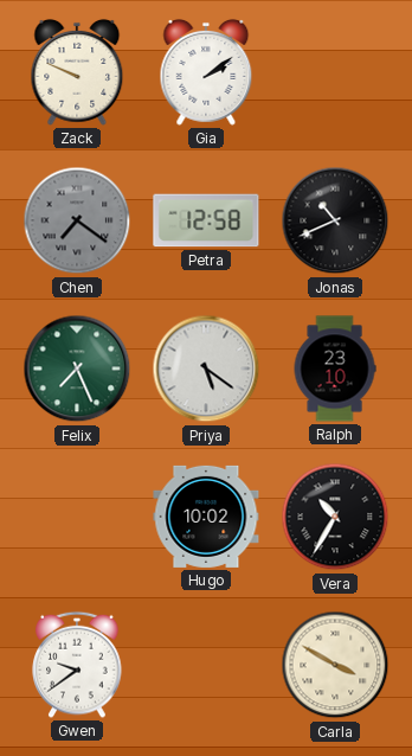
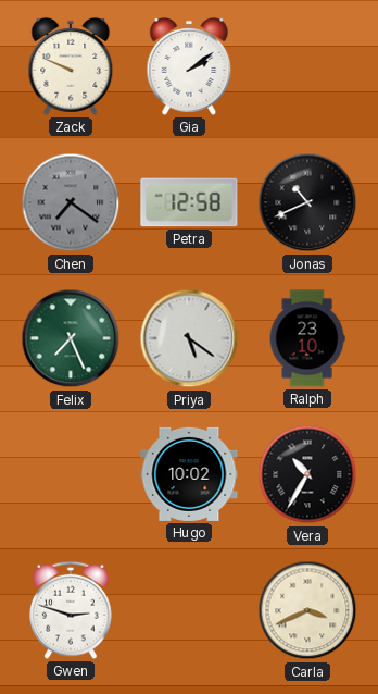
Gwen: 9:39 -> 2:48
Carla: 3:50 -> 3:41
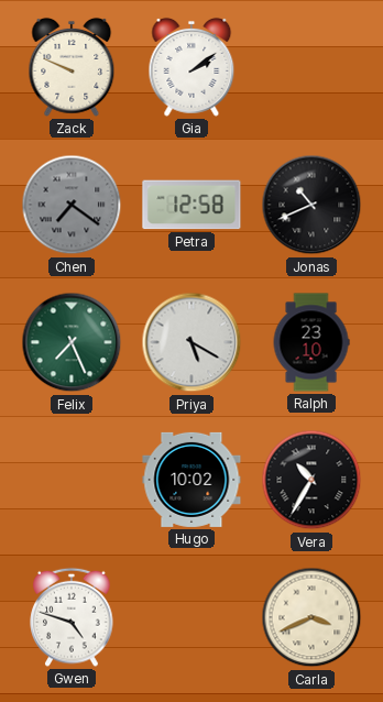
Priya: 5:21 -> 5:20
Gwen: 2:48 -> 4:48
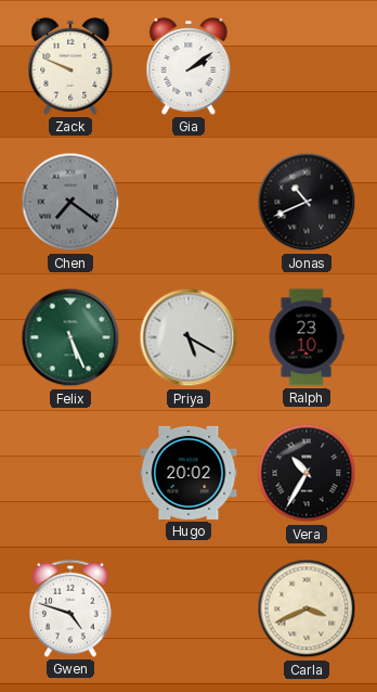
Petra: 12:58 -> none
Felix: 7:26 -> 5:26
Hugo: 10:02 -> 20:02
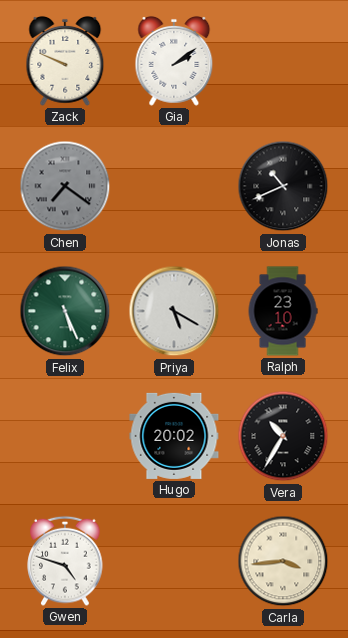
Carla: 3:41 -> 3:44
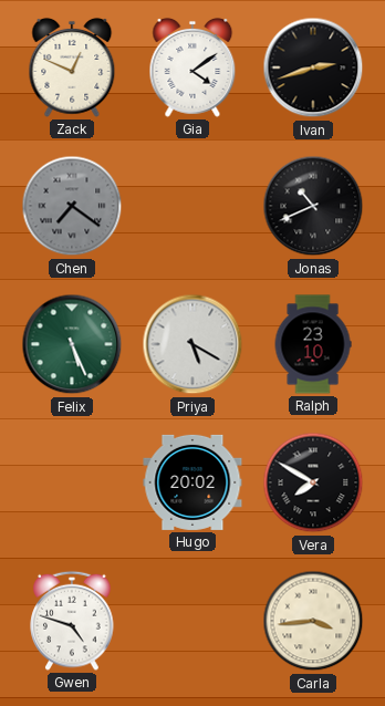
Zack: 9:49 -> 12:49
Gia: 2:09 -> 4:09
Ivan: none -> 2:42
Vera: 10:35 -> 7:50
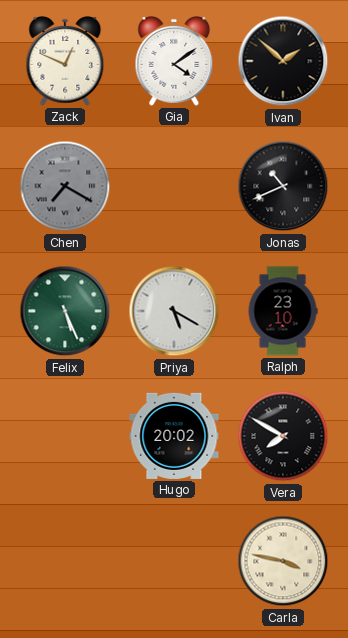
Ivan: 2:42 -> 1:52
Chen: 7:21 -> 7:20
Gwen: 4:48 -> none
Carla: 3:44 -> 3:47
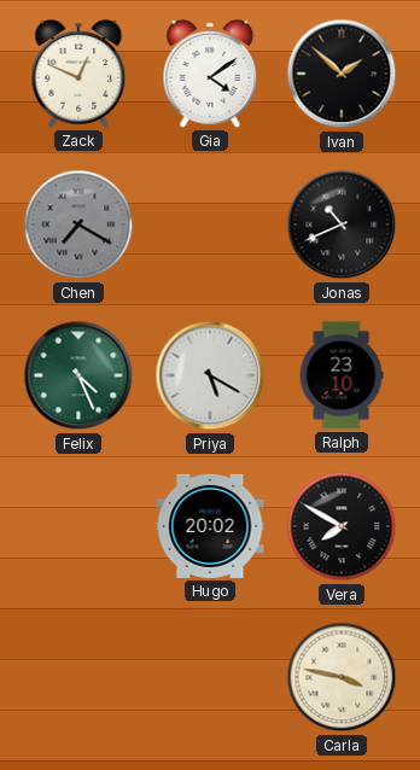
Felix: 5:26 -> 4:26
